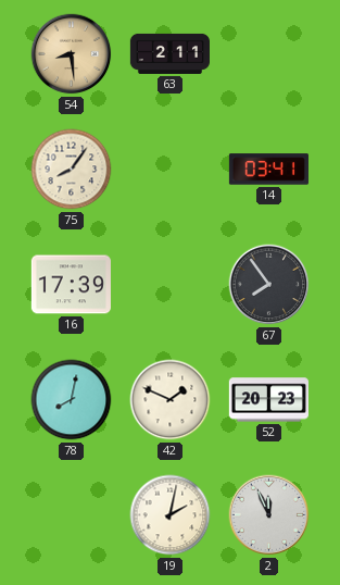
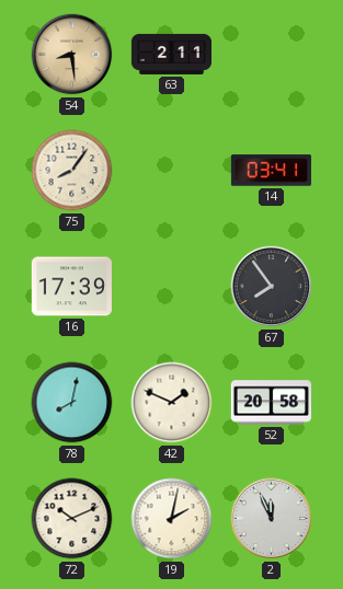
52: 20:23 -> 20:58
72: none -> 10:11
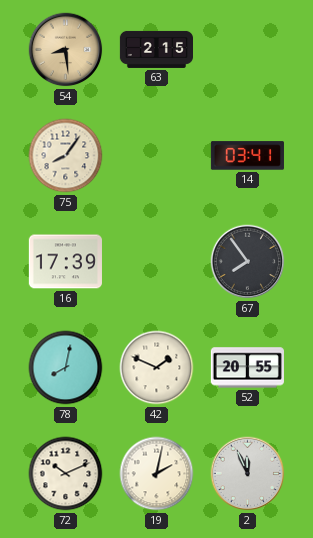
63: 2:11 -> 2:15
52: 20:58 -> 20:55
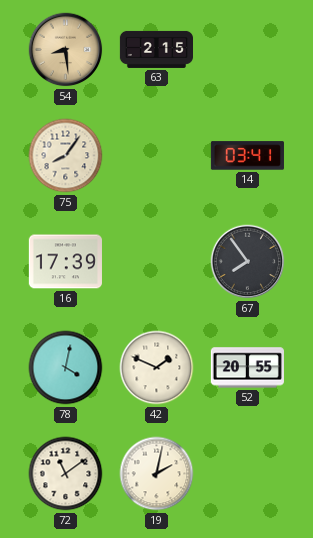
78: 8:02 -> 4:02
72: 10:11 -> 11:09
2: 11:56 -> none
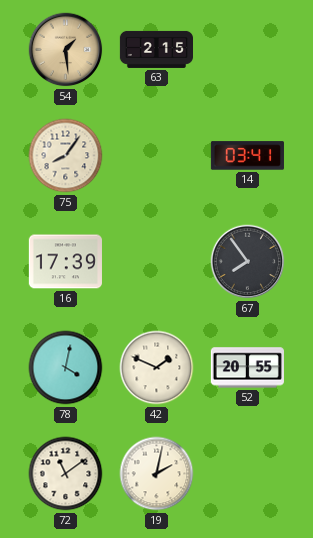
54: 8:29 -> 1:29
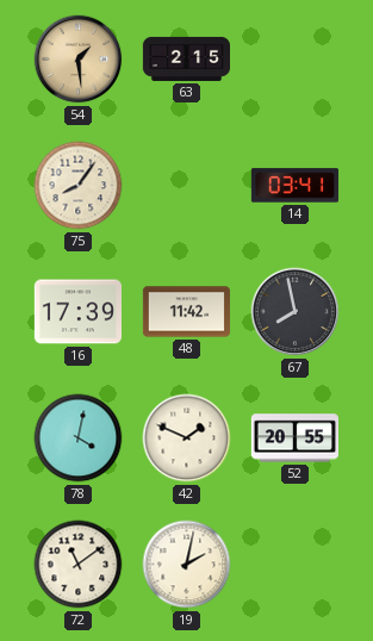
48: none -> 11:42
67: 7:54 -> 7:58
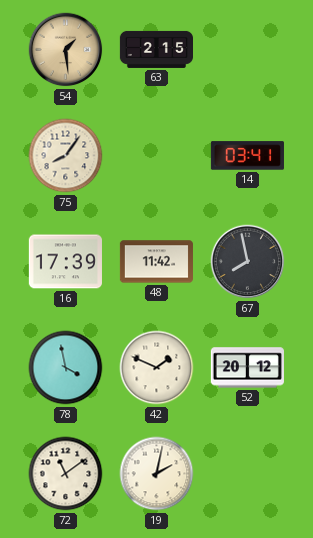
78: 4:02 -> 3:58
52: 20:55 -> 20:12
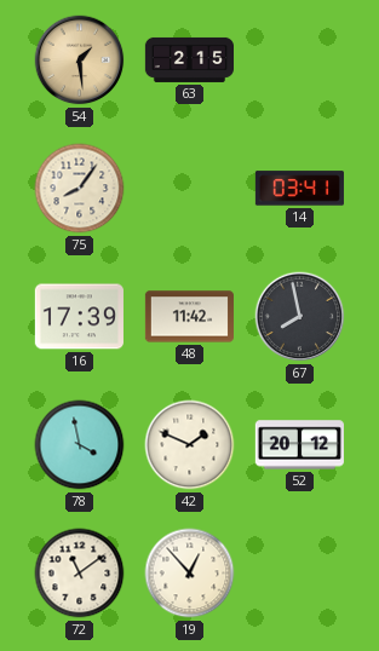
19: 2:02 -> 12:53
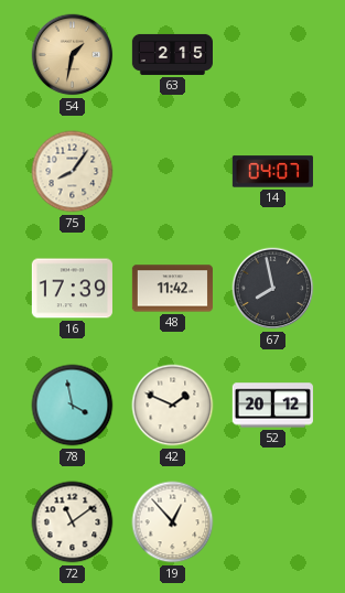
54: 1:29 -> 1:32
14: 03:41 -> 04:07
